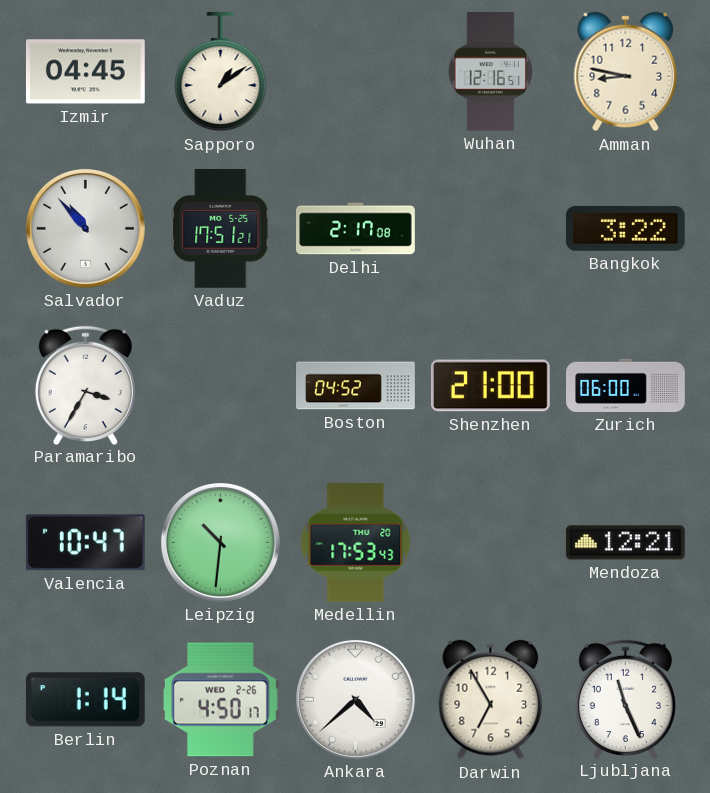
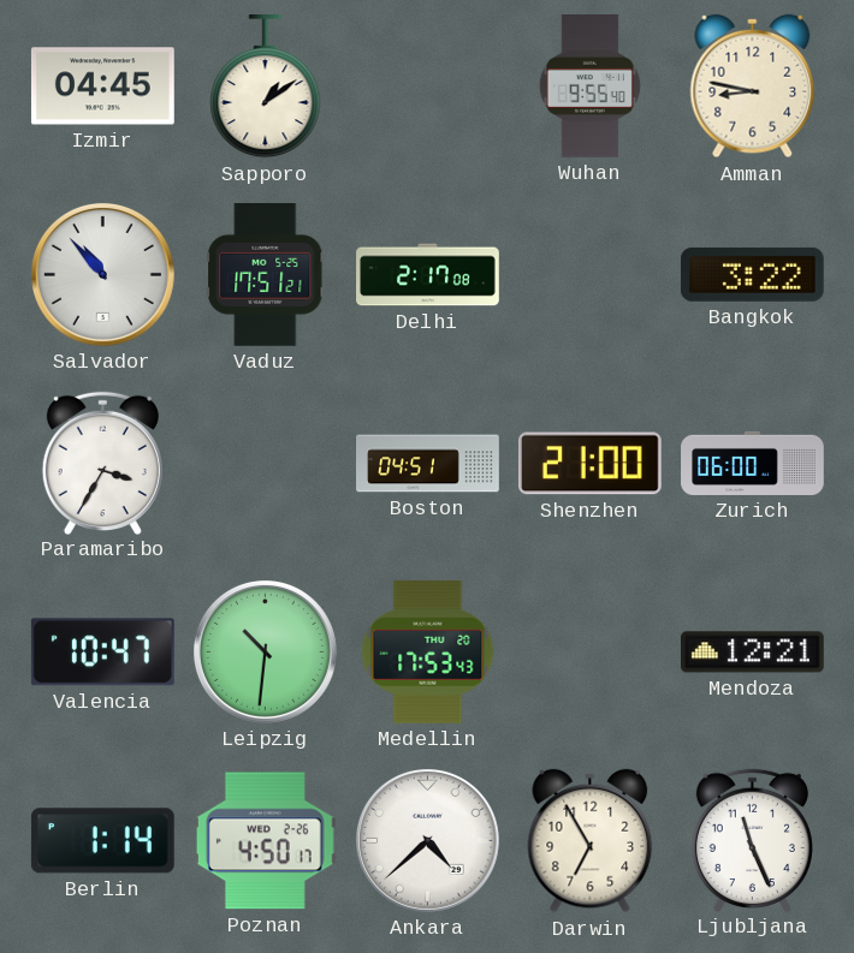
Wuhan: 12:16 -> 9:55
Boston: 04:52 -> 04:51
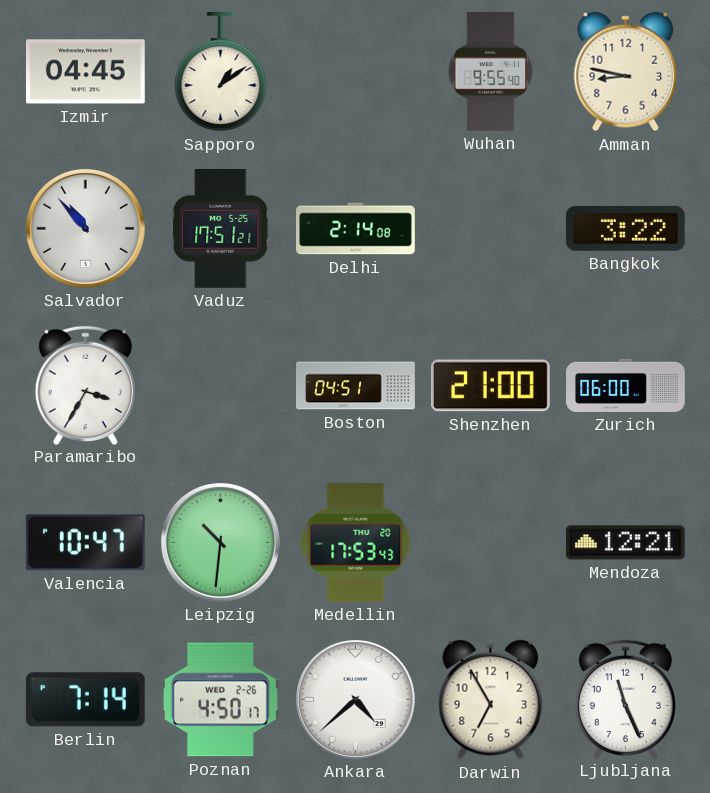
Delhi: 2:17 -> 2:14
Berlin: 1:14 -> 7:14
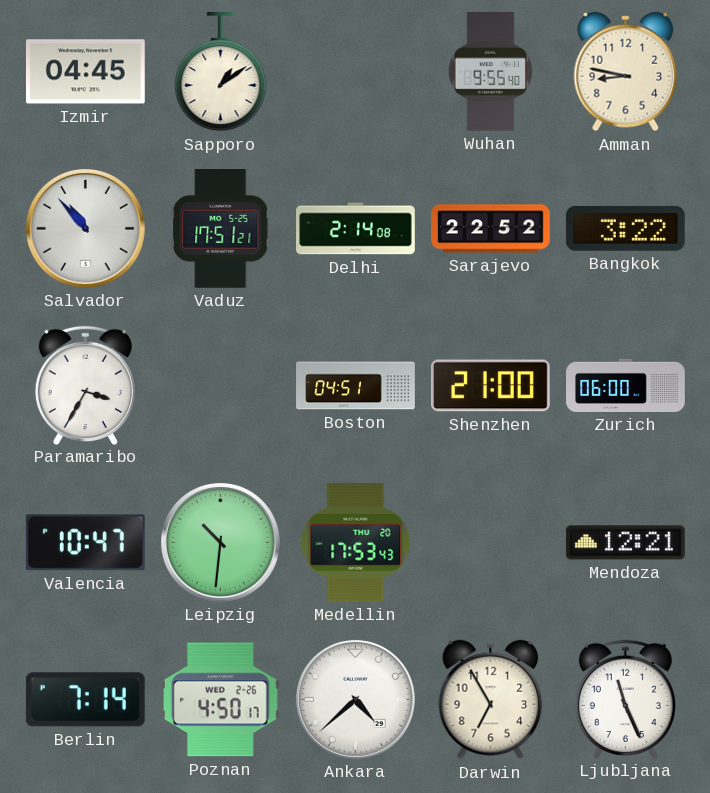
Sarajevo: none -> 22:52
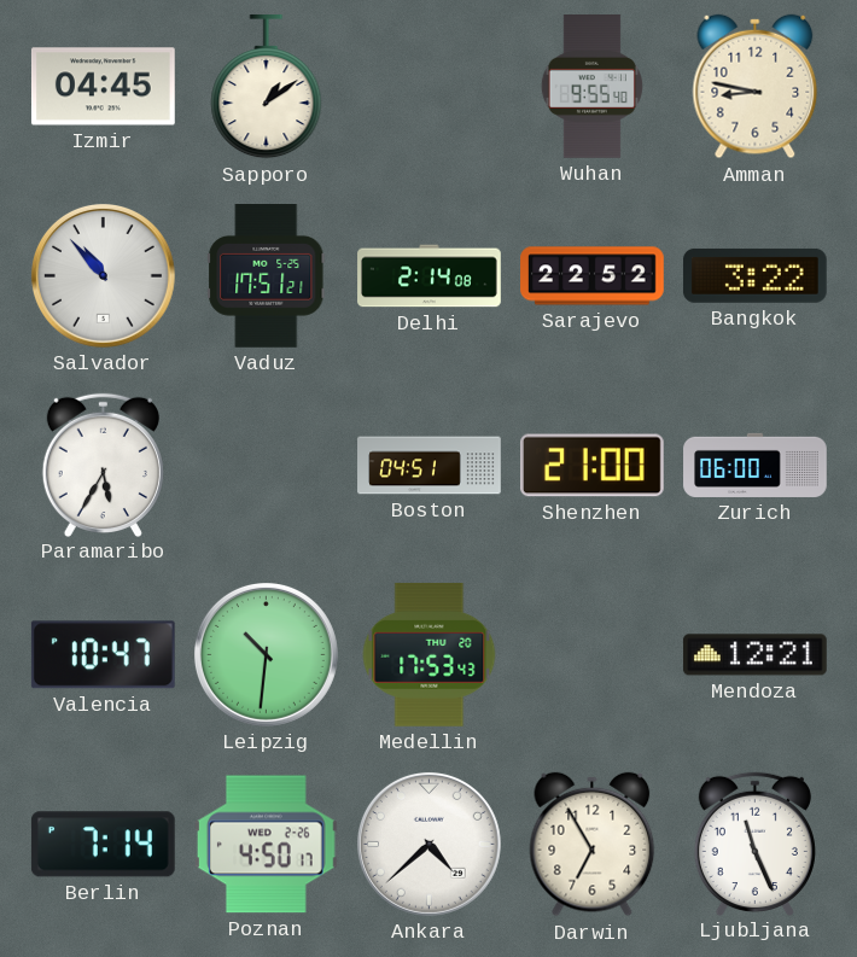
Paramaribo: 3:35 -> 5:35
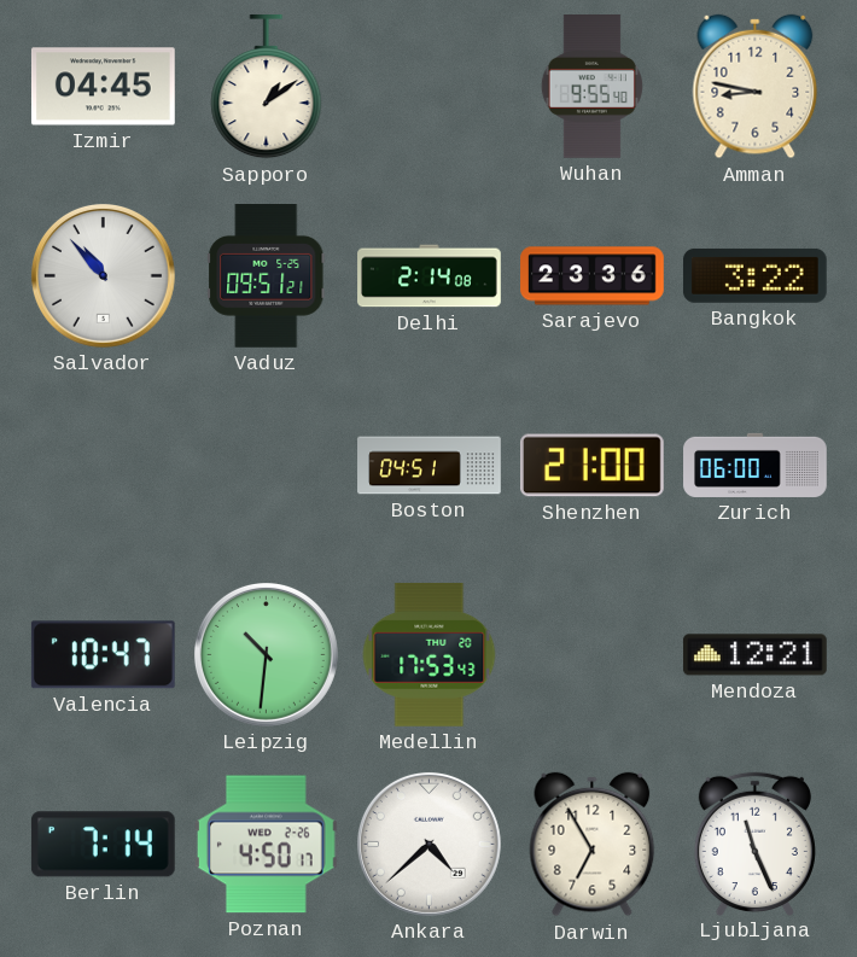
Vaduz: 17:51 -> 09:51
Sarajevo: 22:52 -> 23:36
Paramaribo: 5:35 -> none
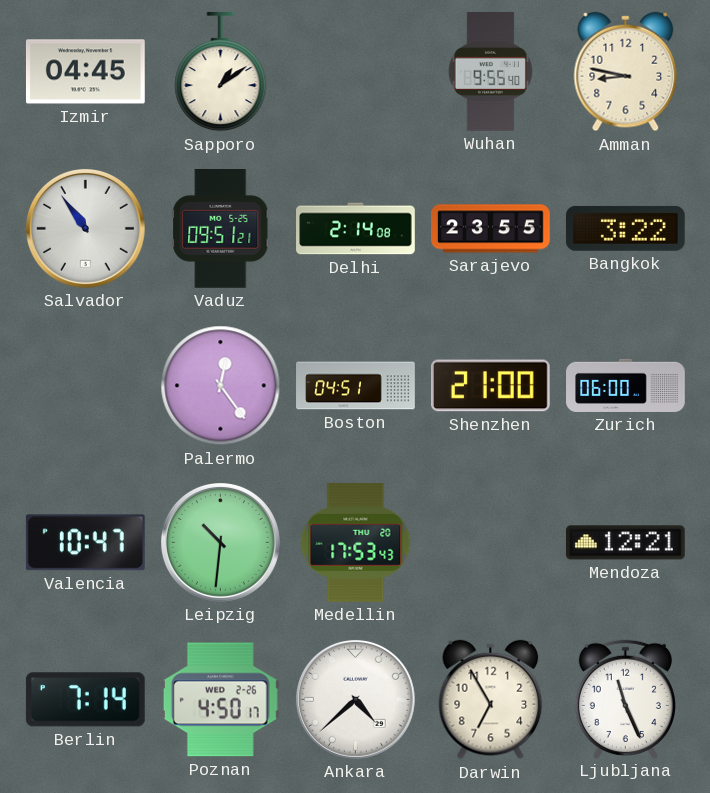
Salvador: 10:53 -> 10:54
Sarajevo: 23:36 -> 23:55
Palermo: none -> 12:24
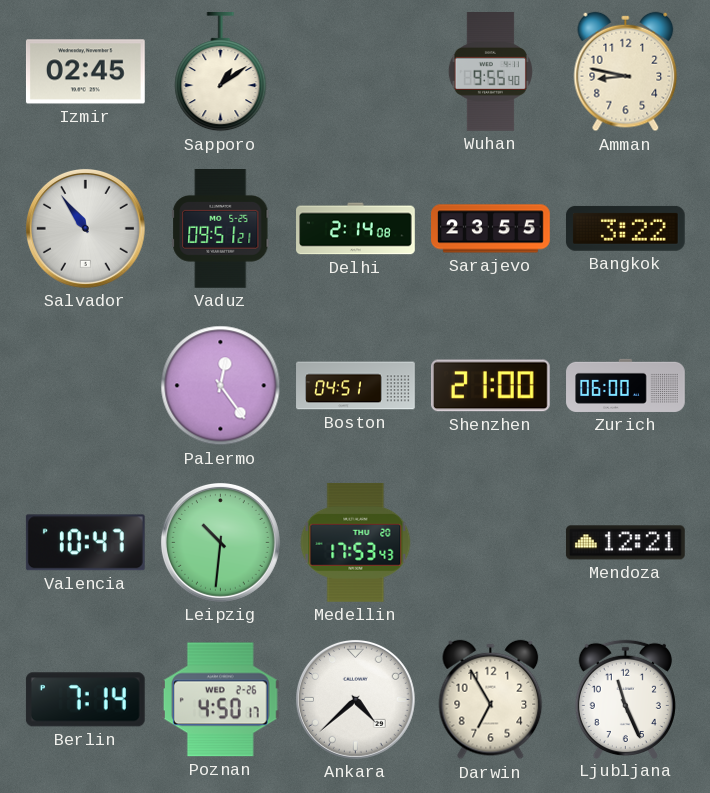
Izmir: 04:45 -> 02:45
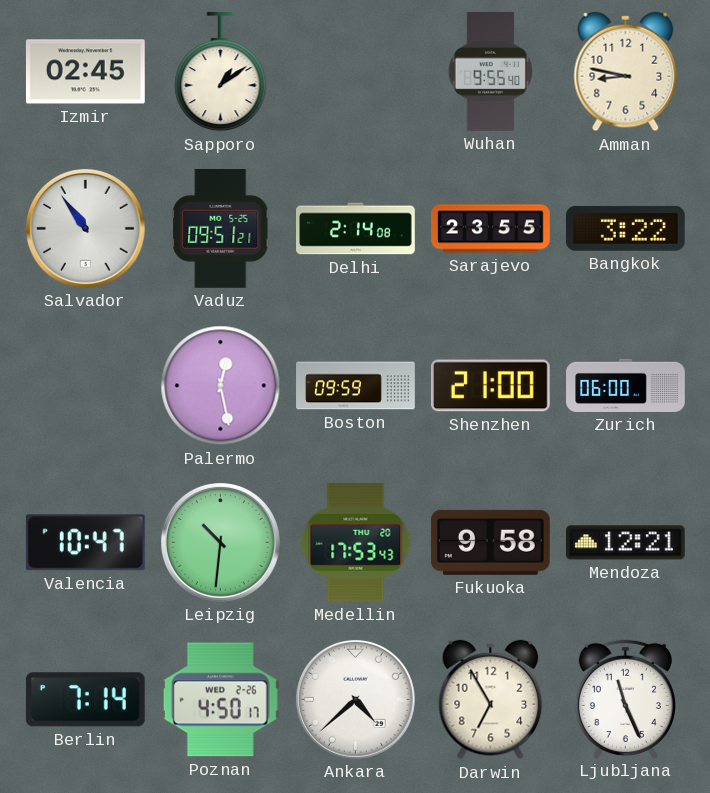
Palermo: 12:24 -> 12:28
Boston: 04:51 -> 09:59
Fukuoka: none -> 9:58
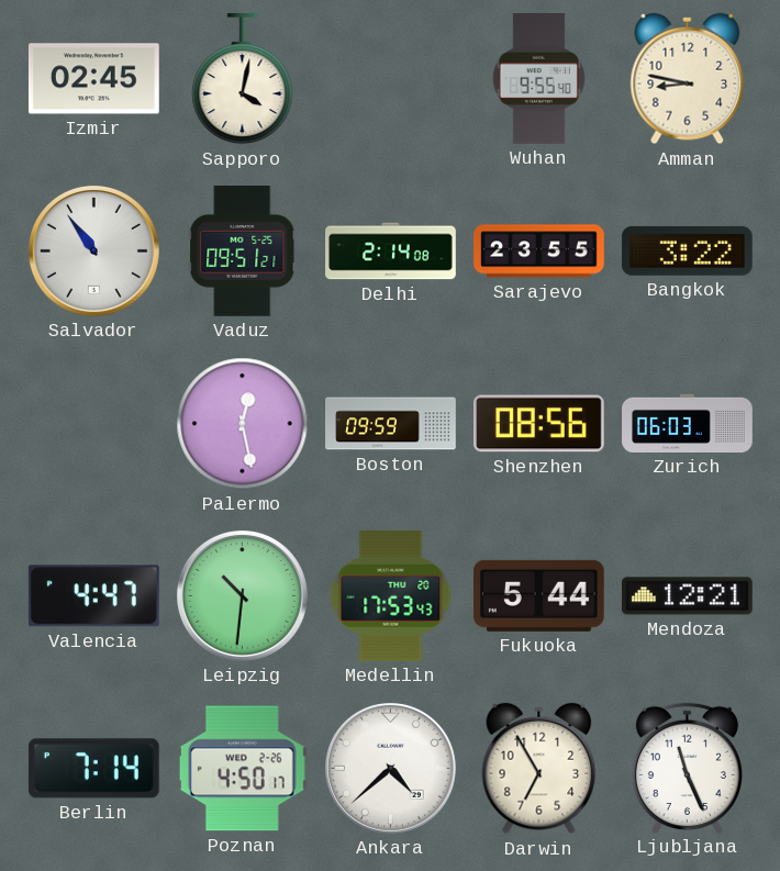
Sapporo: 1:09 -> 4:02
Shenzhen: 21:00 -> 08:56
Zurich: 06:00 -> 06:03
Valencia: 10:47 -> 4:47
Fukuoka: 9:58 -> 5:44
